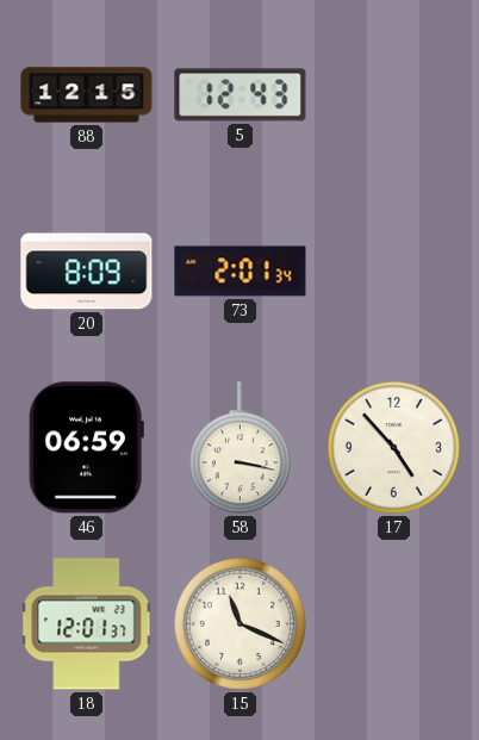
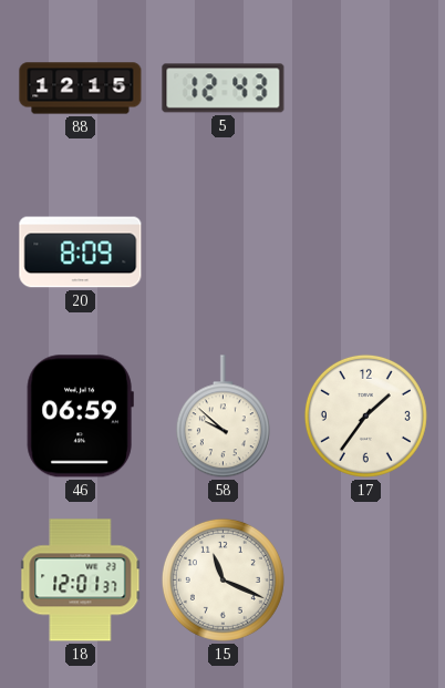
73: 2:01 -> none
58: 3:17 -> 9:52
17: 4:53 -> 1:36
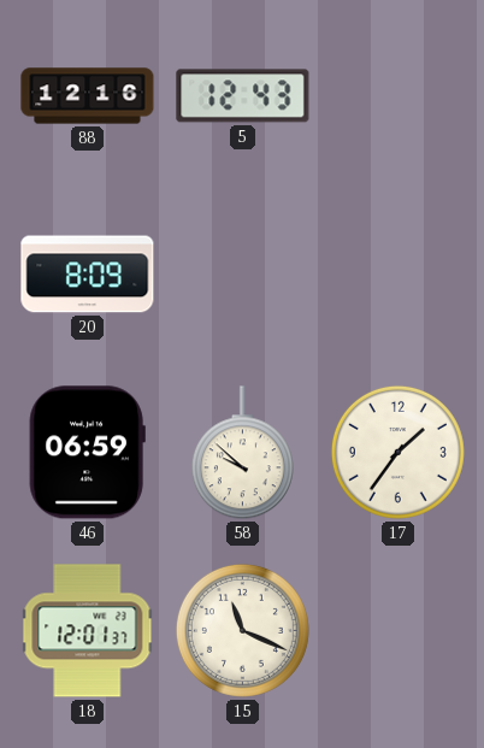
88: 12:15 -> 12:16
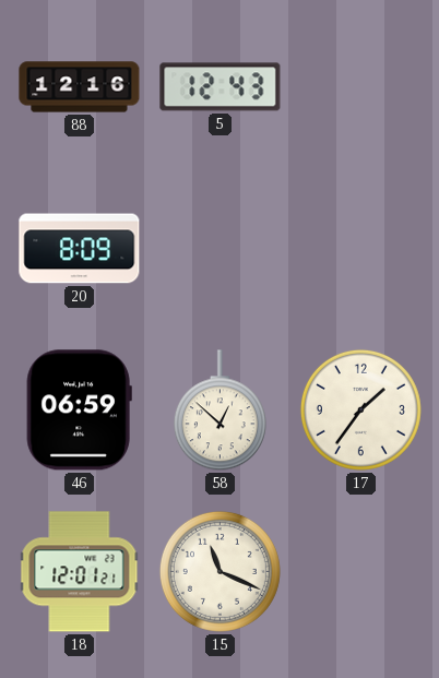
58: 9:52 -> 12:52
18: 12:01:37 -> 12:01:21
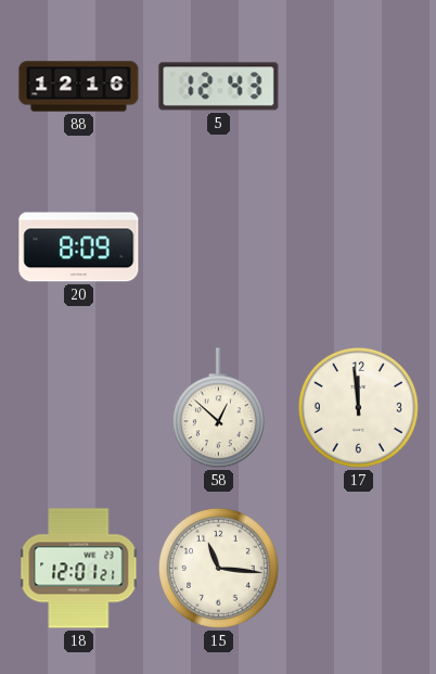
46: 06:59 -> none
17: 1:36 -> 11:59
15: 11:19 -> 11:16
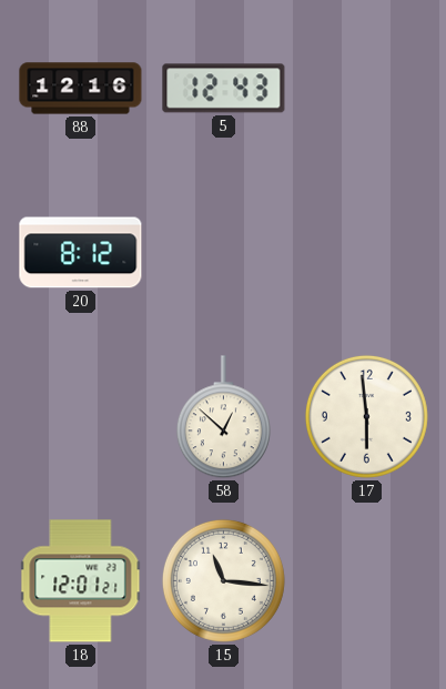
20: 8:09 -> 8:12
17: 11:59 -> 5:59
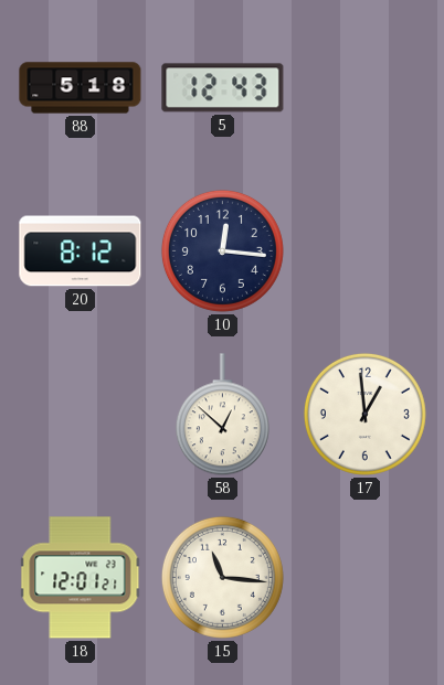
88: 12:16 -> 5:18
10: none -> 12:16
17: 5:59 -> 12:59
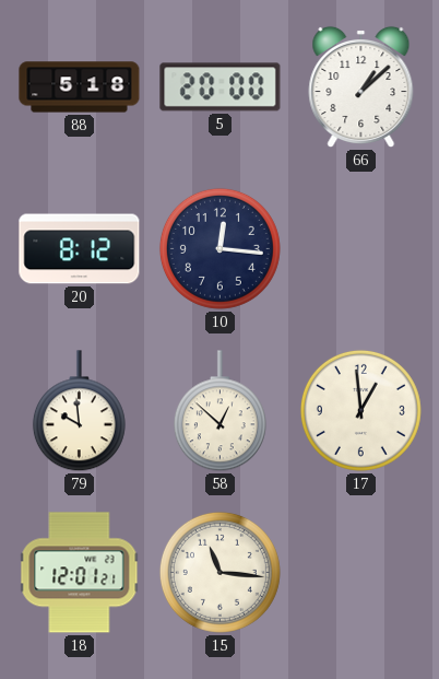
5: 12:43 -> 20:00
66: none -> 1:08
79: none -> 9:59
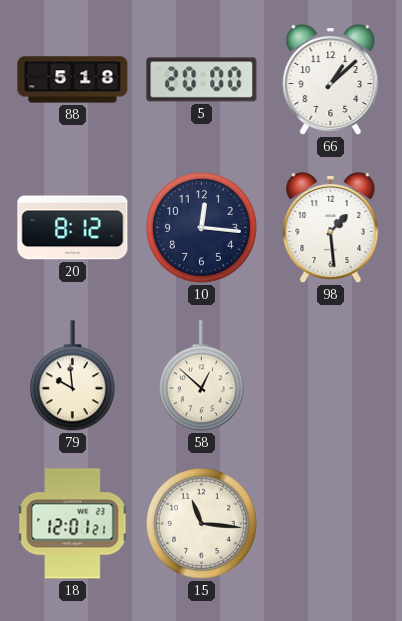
98: none -> 1:29
17: 12:59 -> none
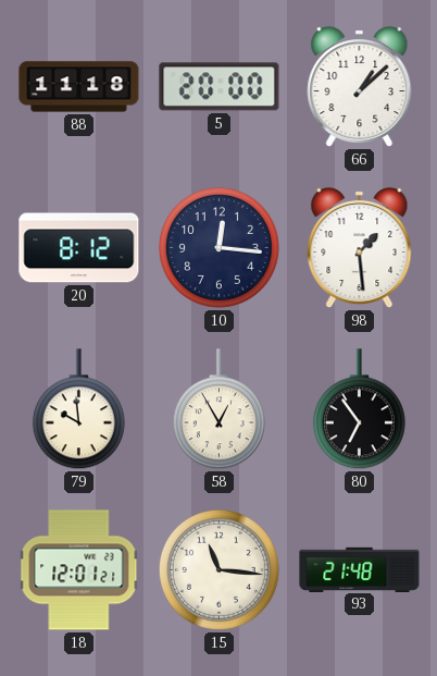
88: 5:18 -> 11:18
58: 12:52 -> 12:55
80: none -> 6:54
93: none -> 21:48
